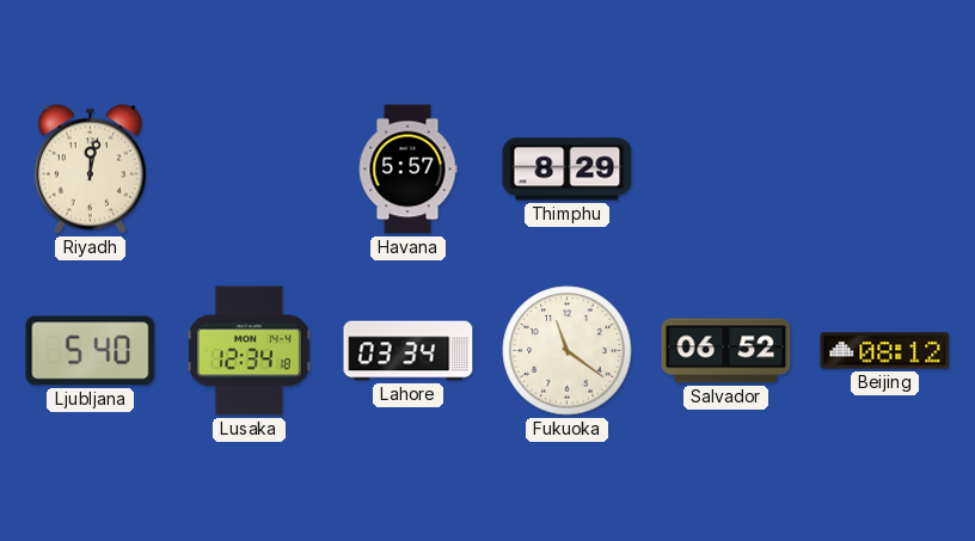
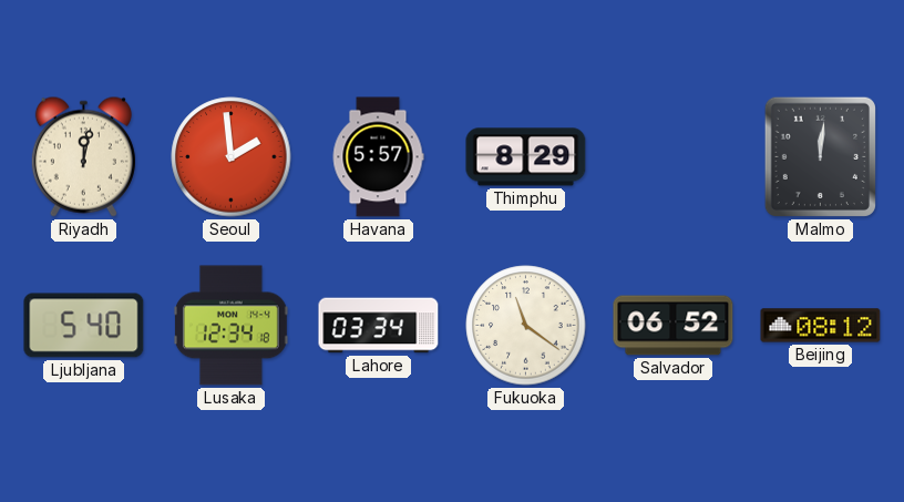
Seoul: none -> 1:59
Malmo: none -> 12:01
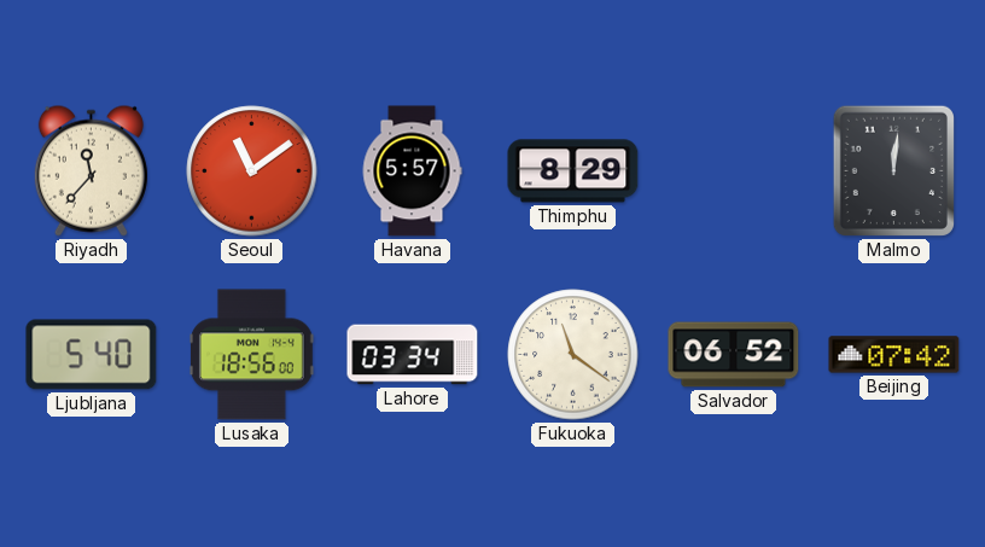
Riyadh: 12:02 -> 11:37
Seoul: 1:59 -> 11:09
Lusaka: 12:34 -> 18:56
Beijing: 08:12 -> 07:42
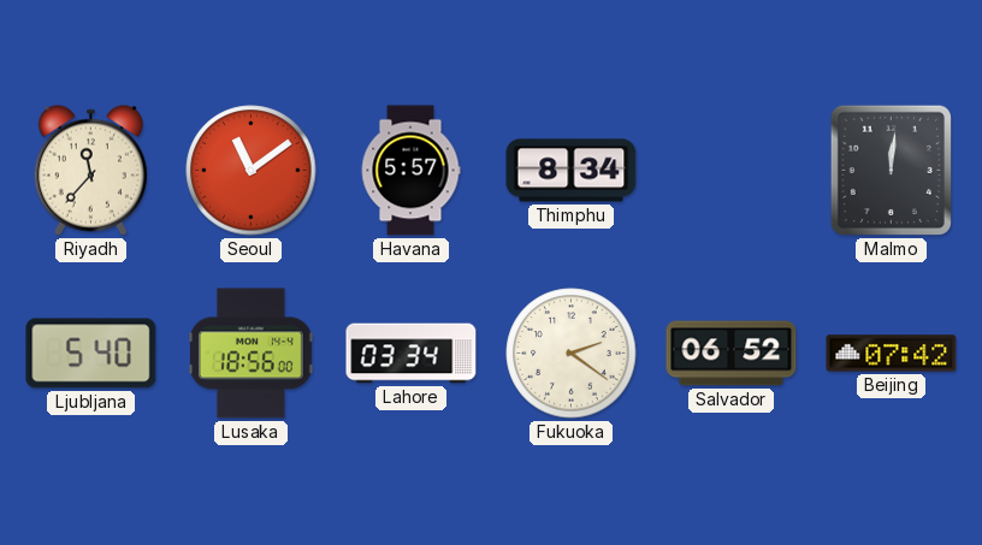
Thimphu: 8:29 -> 8:34
Fukuoka: 11:21 -> 2:21
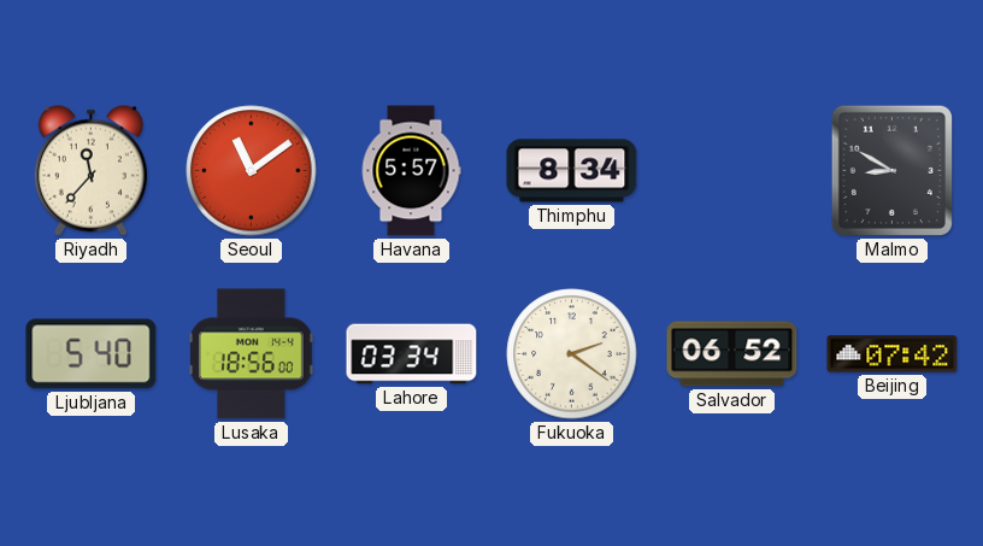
Malmo: 12:01 -> 8:50
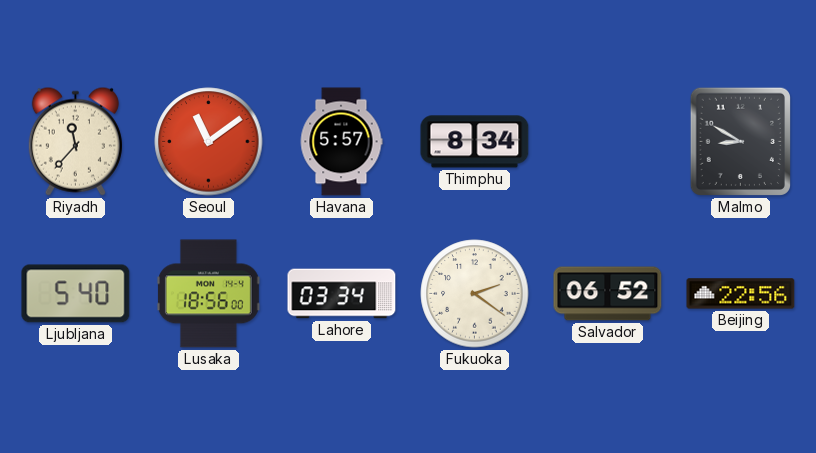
Beijing: 07:42 -> 22:56
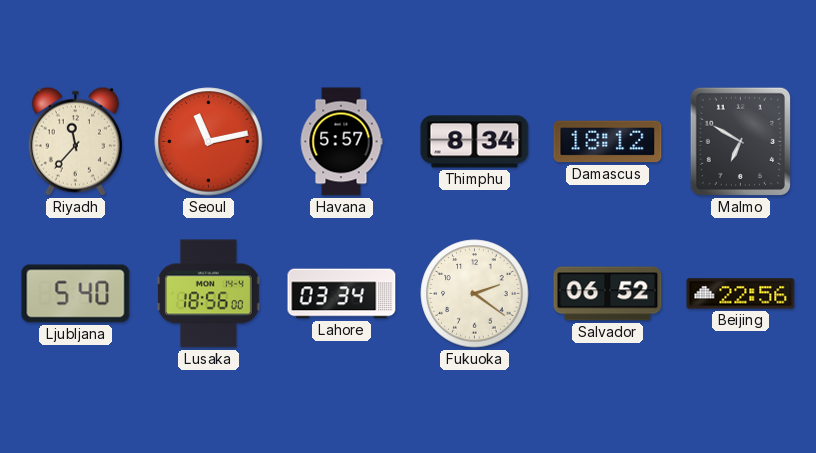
Seoul: 11:09 -> 11:13
Damascus: none -> 18:12
Malmo: 8:50 -> 6:50
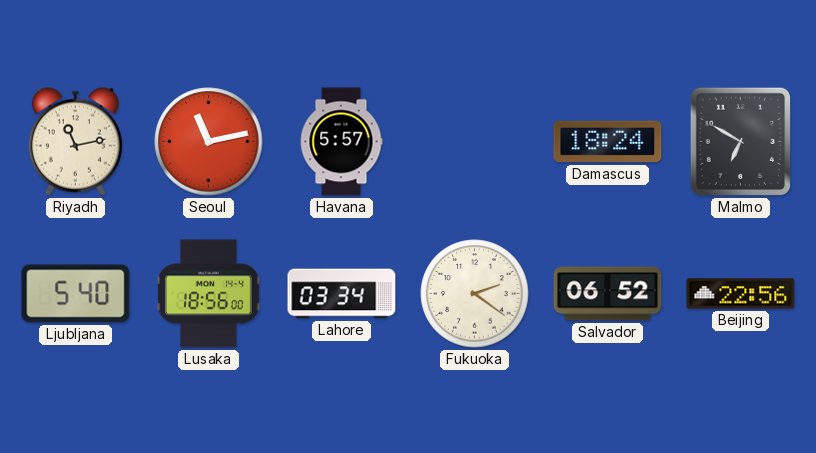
Riyadh: 11:37 -> 11:13
Thimphu: 8:34 -> none
Damascus: 18:12 -> 18:24
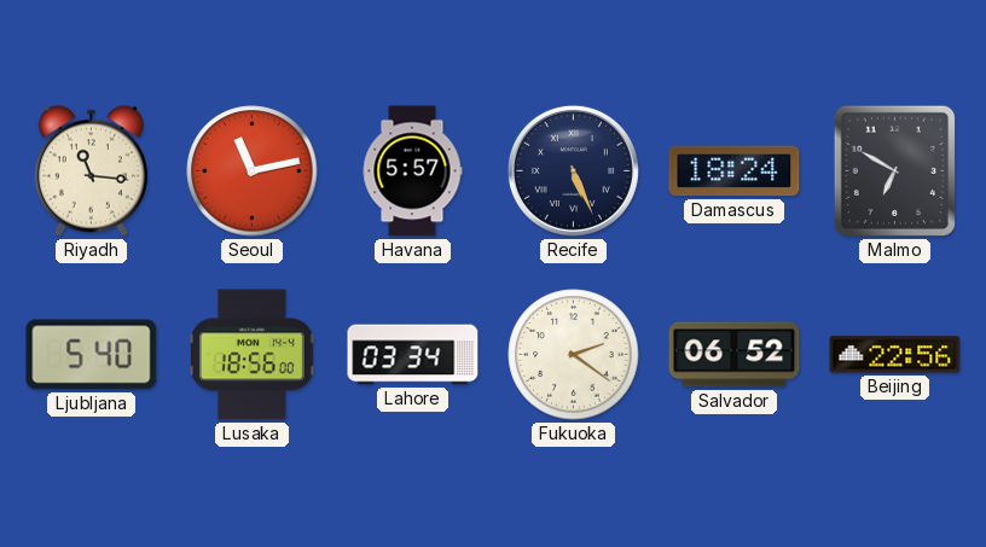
Riyadh: 11:13 -> 11:16
Recife: none -> 5:26
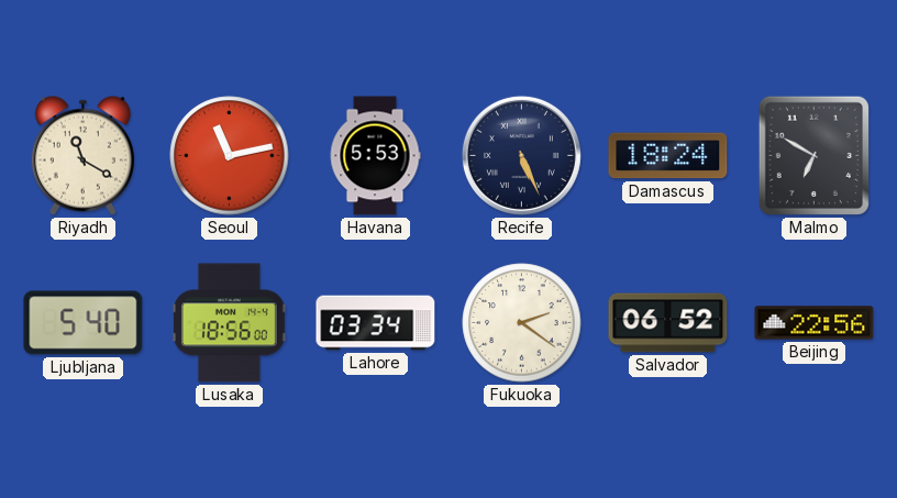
Riyadh: 11:16 -> 11:20
Havana: 5:57 -> 5:53
